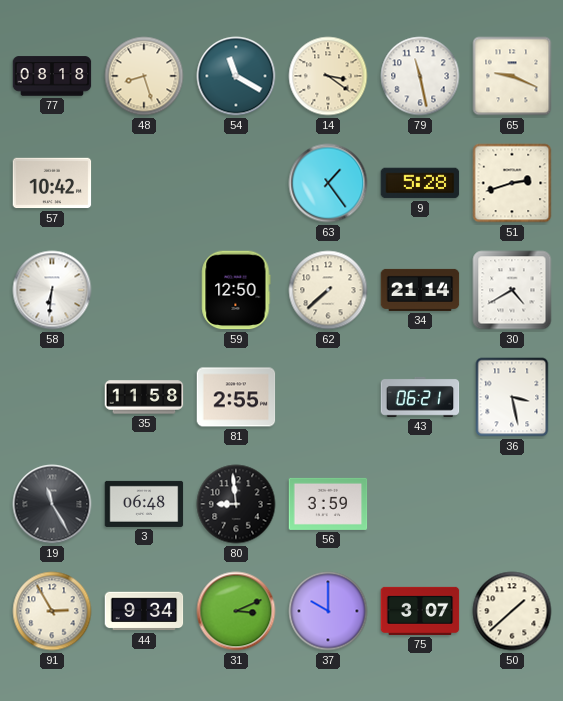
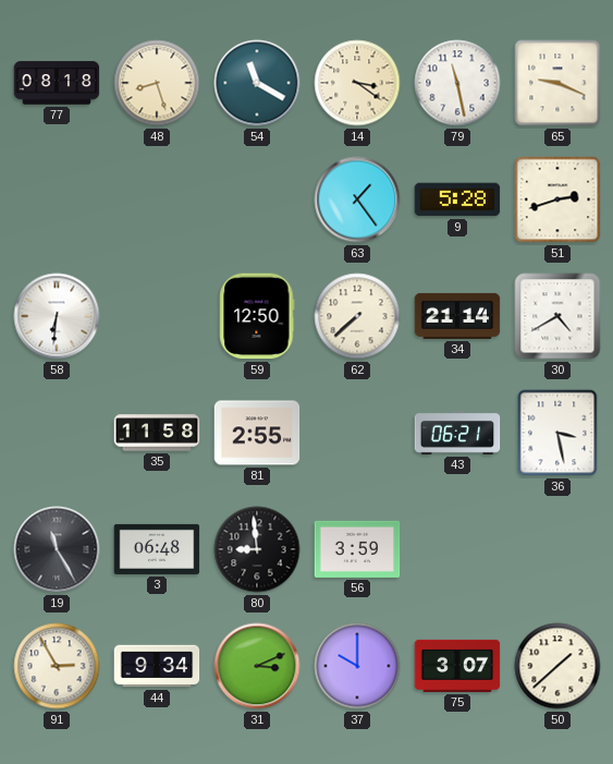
57: 10:42 -> none
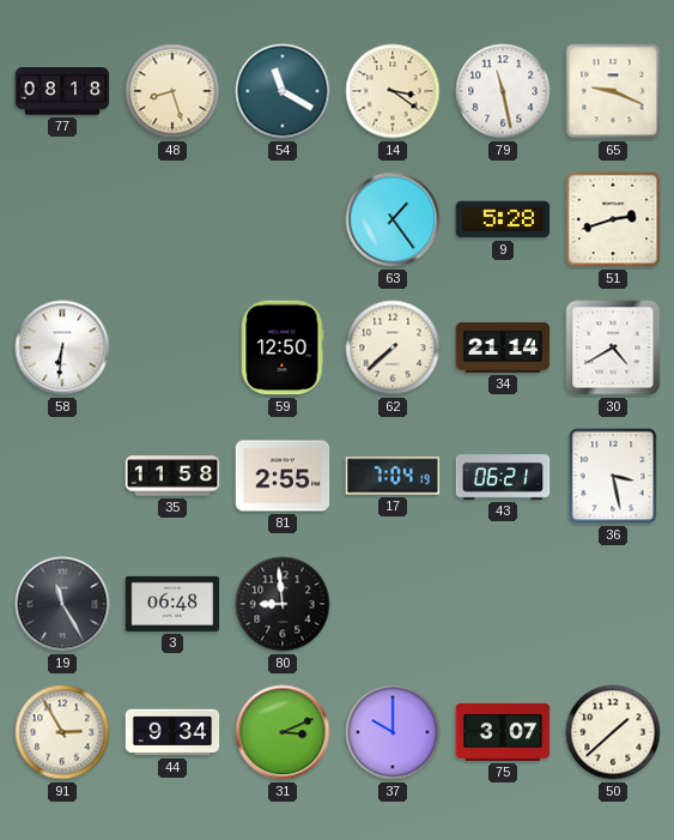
17: none -> 7:04
56: 3:59 -> none
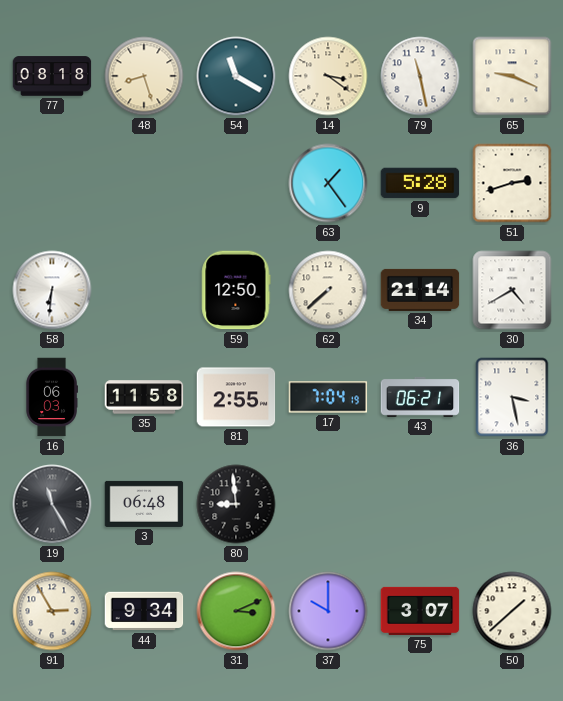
16: none -> 06:03
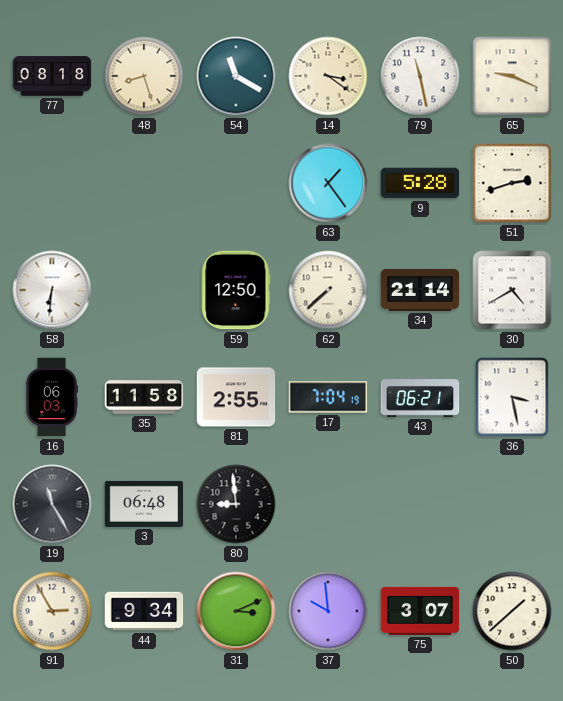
37: 10:00 -> 9:59
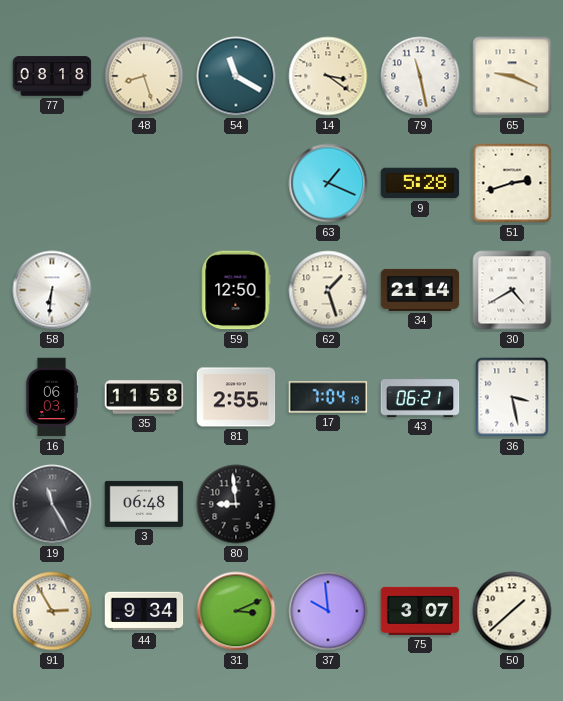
63: 1:24 -> 1:19
62: 7:38 -> 1:27
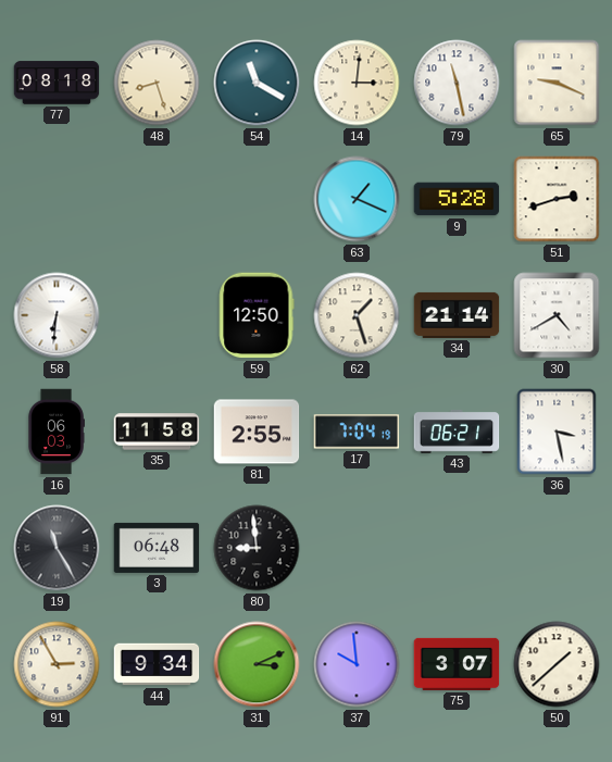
14: 3:21 -> 3:01
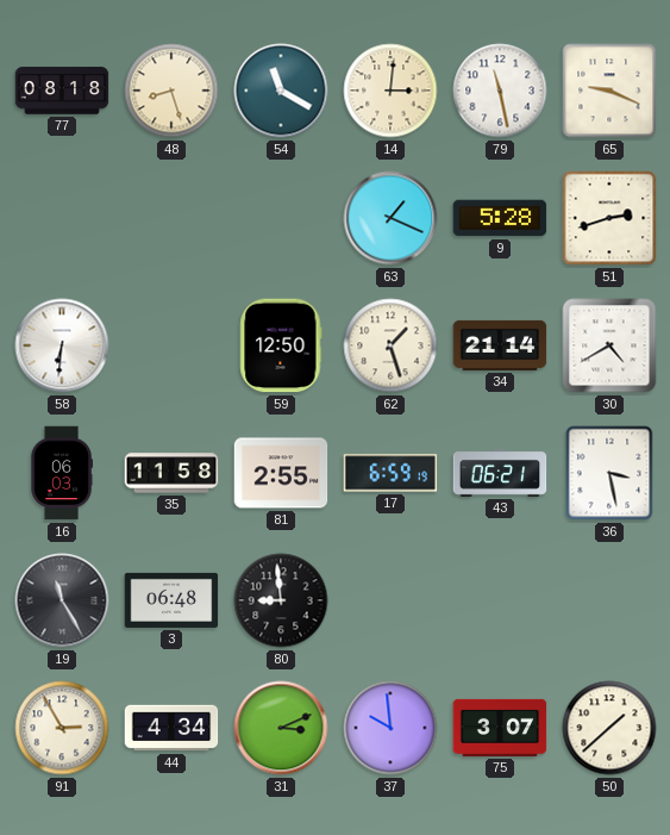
17: 7:04 -> 6:59
44: 9:34 -> 4:34
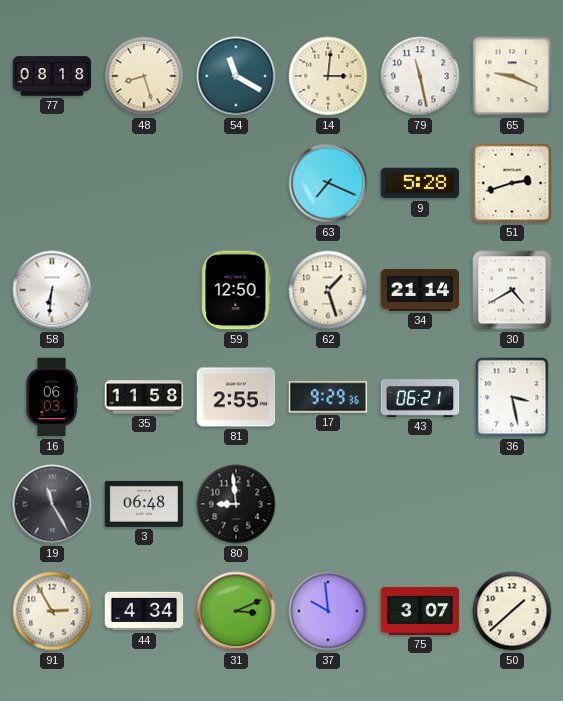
63: 1:19 -> 7:19
17: 6:59 -> 9:29
